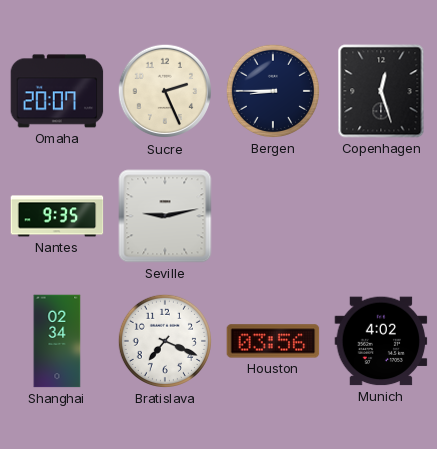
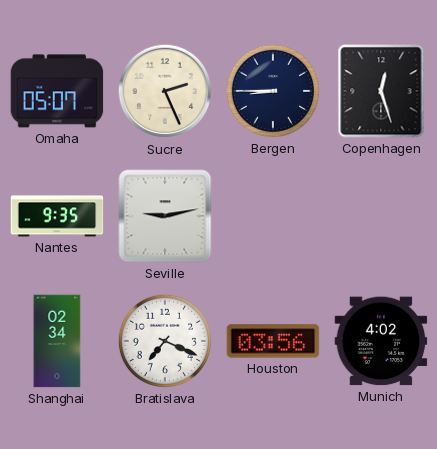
Omaha: 20:07 -> 05:07
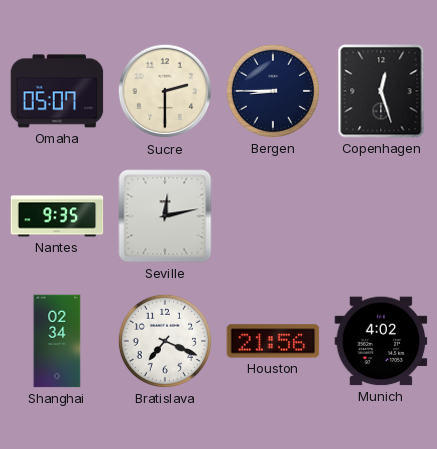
Sucre: 2:26 -> 2:30
Seville: 9:13 -> 12:13
Houston: 03:56 -> 21:56
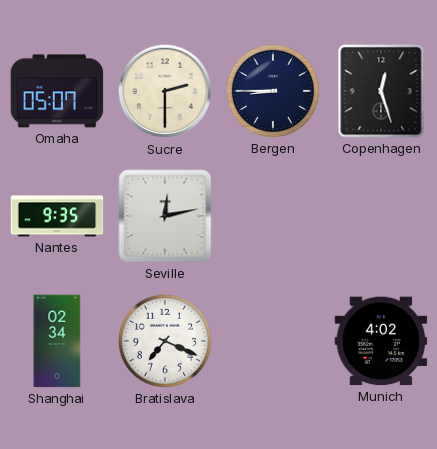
Houston: 21:56 -> none
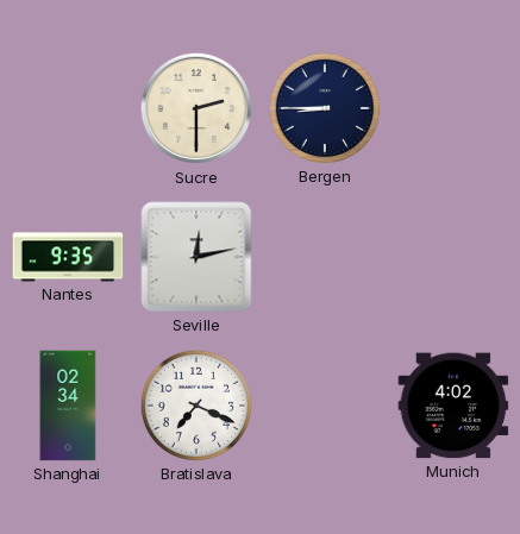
Omaha: 05:07 -> none
Copenhagen: 12:27 -> none
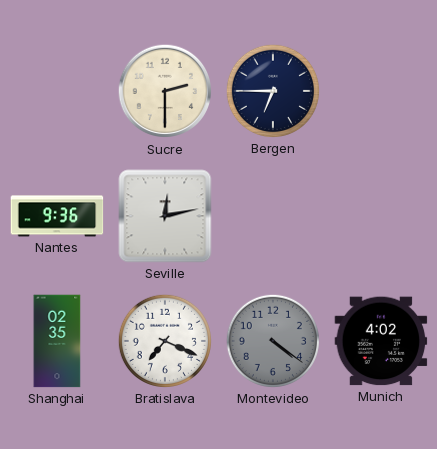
Bergen: 8:45 -> 6:45
Nantes: 9:35 -> 9:36
Shanghai: 02:34 -> 02:35
Montevideo: none -> 4:21
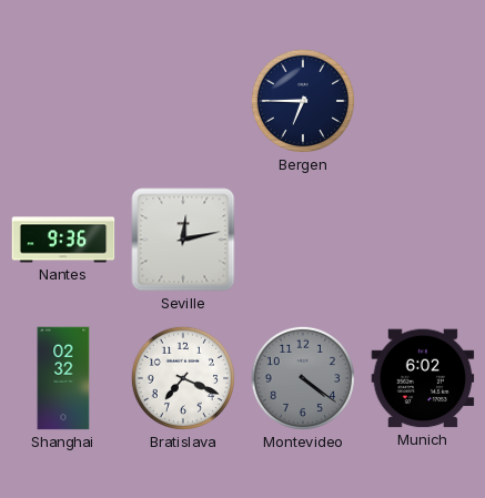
Sucre: 2:30 -> none
Shanghai: 02:35 -> 02:32
Munich: 4:02 -> 6:02
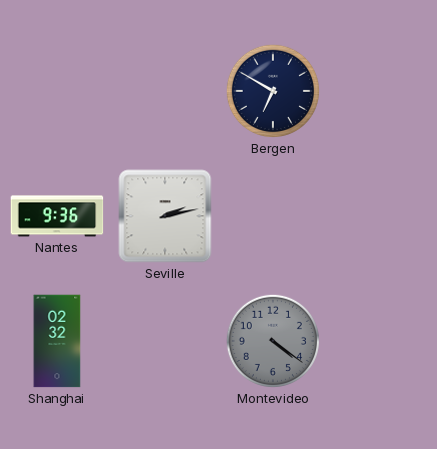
Bergen: 6:45 -> 6:50
Seville: 12:13 -> 2:13
Bratislava: 7:19 -> none
Munich: 6:02 -> none
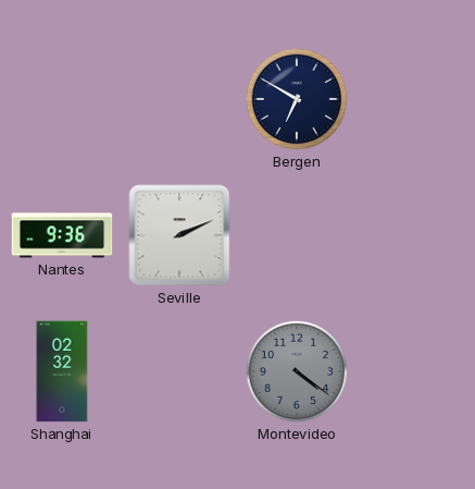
Seville: 2:13 -> 2:11
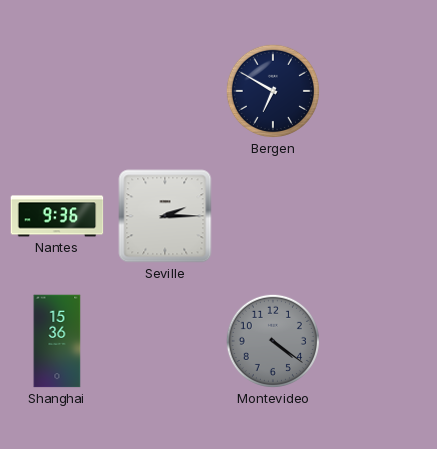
Seville: 2:11 -> 2:15
Shanghai: 02:32 -> 15:36
